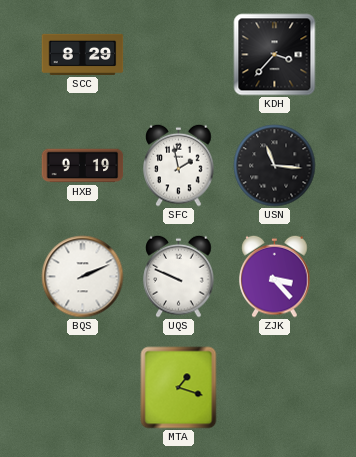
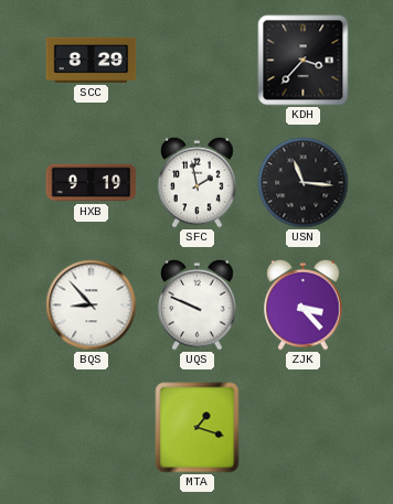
BQS: 2:11 -> 8:53
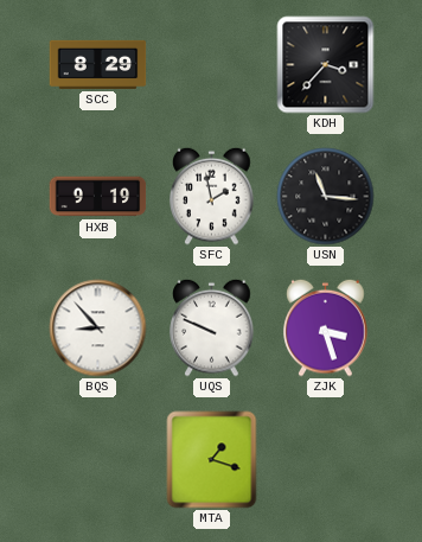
ZJK: 3:23 -> 3:27
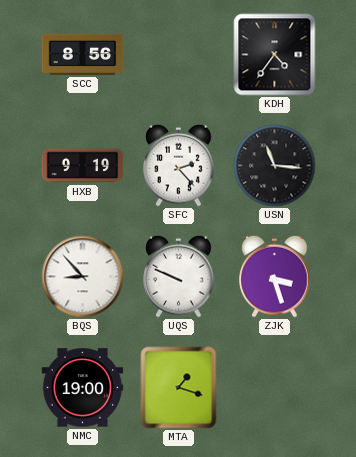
SCC: 8:29 -> 8:56
KDH: 3:37 -> 4:36
SFC: 1:58 -> 2:23
NMC: none -> 19:00
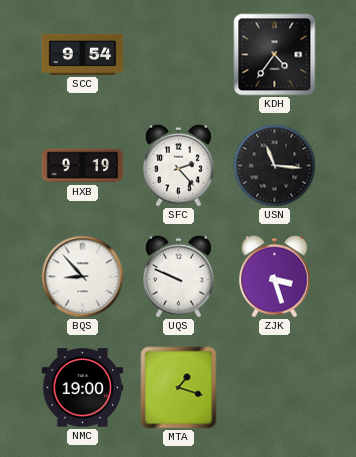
SCC: 8:56 -> 9:54
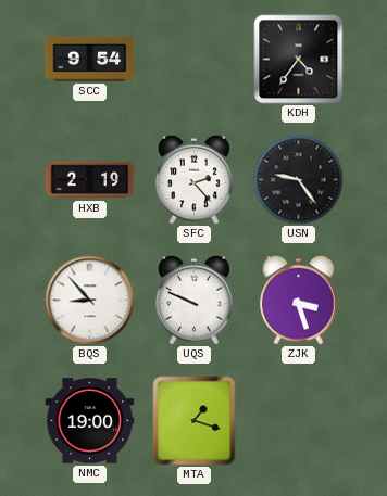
HXB: 9:19 -> 2:19
USN: 11:16 -> 9:24
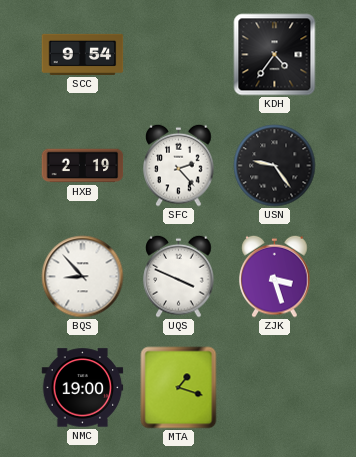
UQS: 9:49 -> 3:49
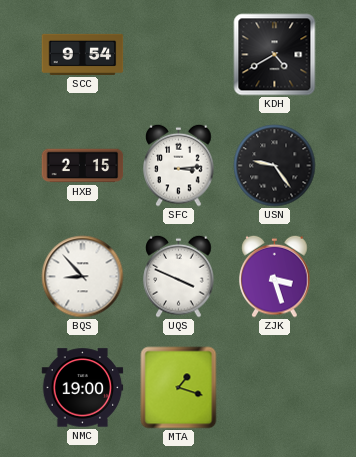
KDH: 4:36 -> 4:40
HXB: 2:19 -> 2:15
SFC: 2:23 -> 3:14
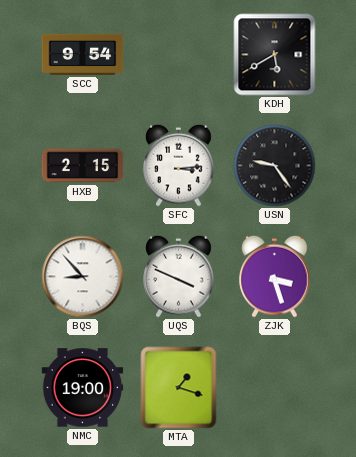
KDH: 4:40 -> 5:40
